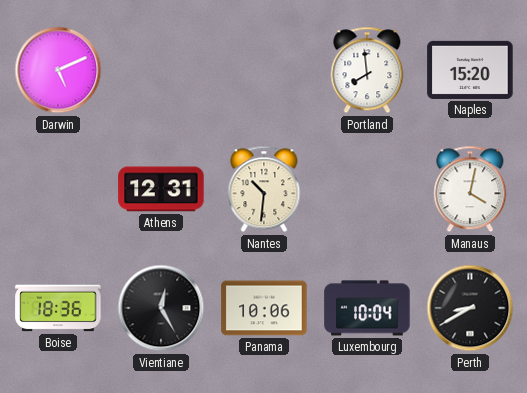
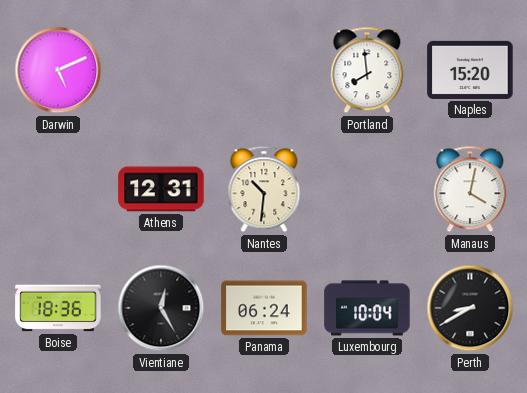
Panama: 10:06 -> 06:24
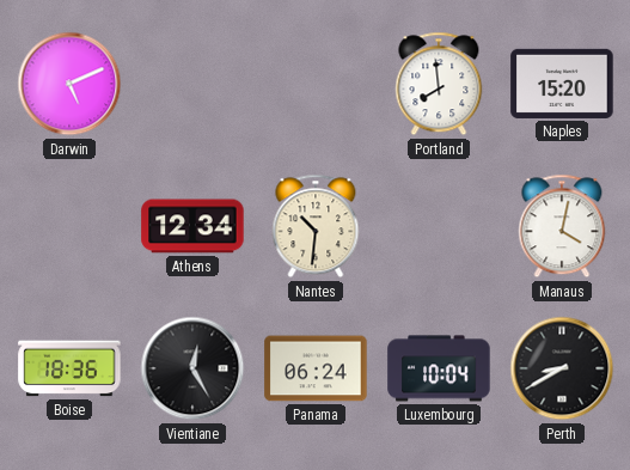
Athens: 12:31 -> 12:34
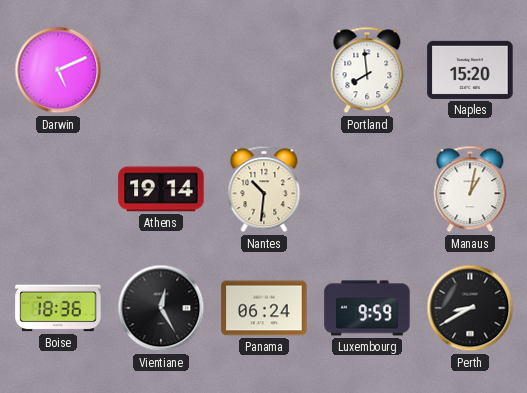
Athens: 12:34 -> 19:14
Manaus: 4:02 -> 1:02
Luxembourg: 10:04 -> 9:59
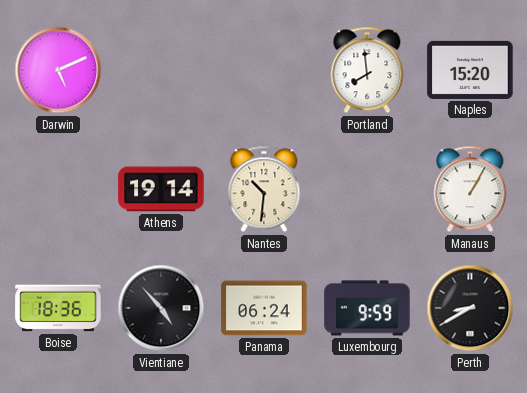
Manaus: 1:02 -> 1:05
Vientiane: 12:25 -> 4:53
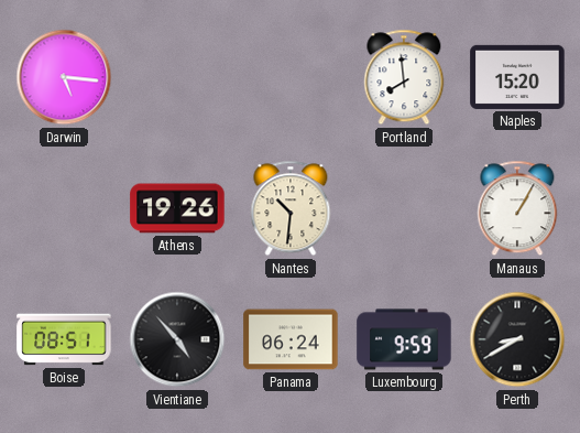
Darwin: 5:11 -> 5:16
Athens: 19:14 -> 19:26
Boise: 18:36 -> 08:51
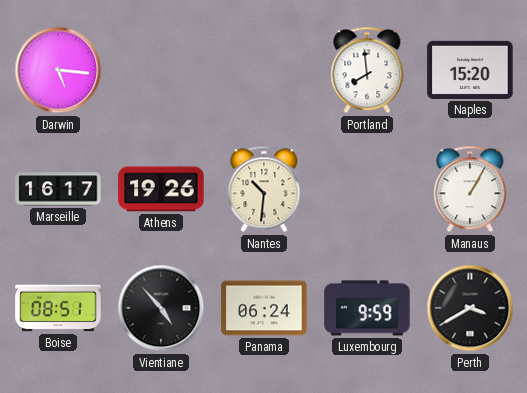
Marseille: none -> 16:17
Perth: 8:40 -> 3:40
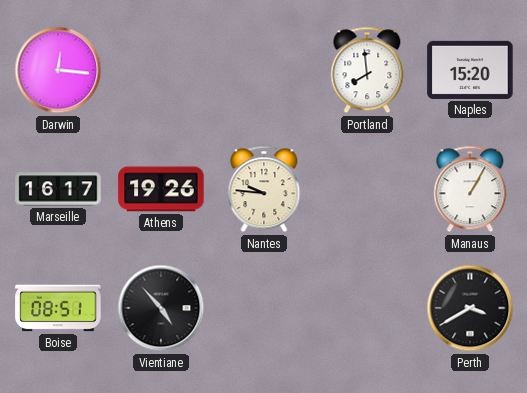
Darwin: 5:16 -> 12:16
Nantes: 10:31 -> 9:46
Panama: 06:24 -> none
Luxembourg: 9:59 -> none
